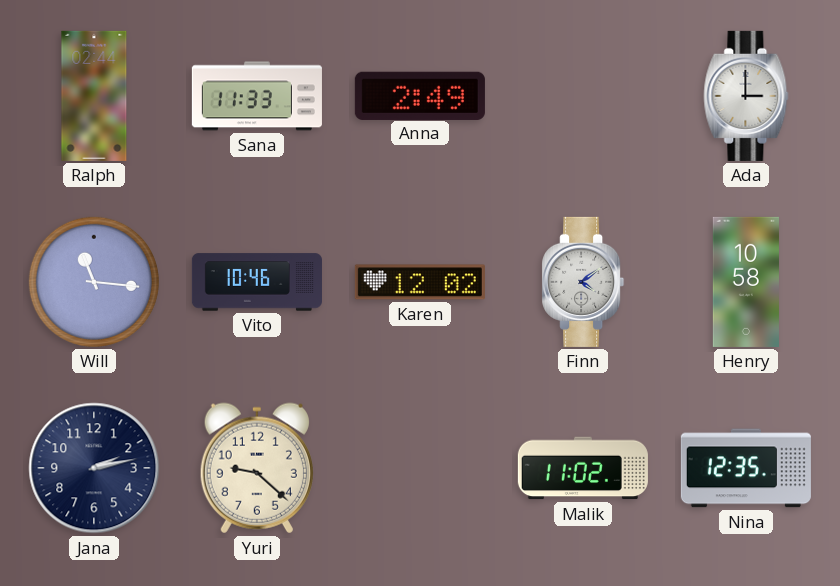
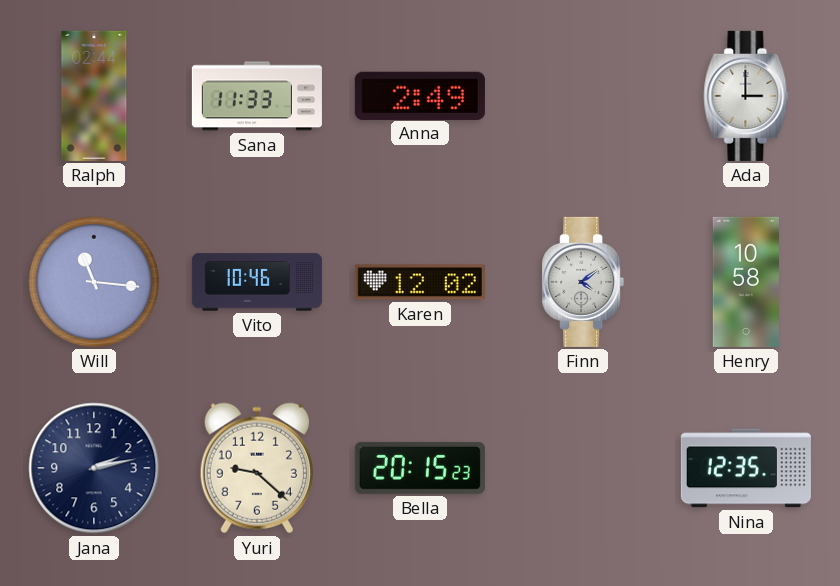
Bella: none -> 20:15
Malik: 11:02 -> none
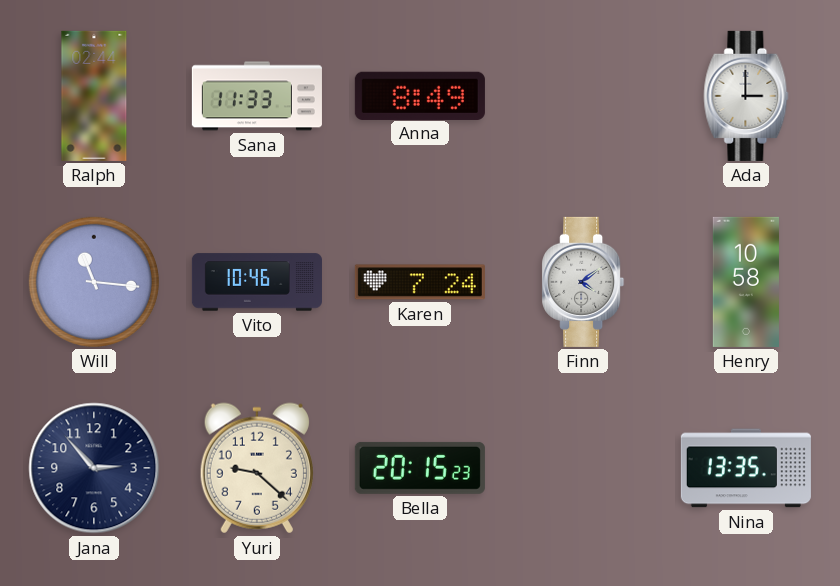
Anna: 2:49 -> 8:49
Karen: 12:02 -> 7:24
Jana: 2:13 -> 2:53
Nina: 12:35 -> 13:35
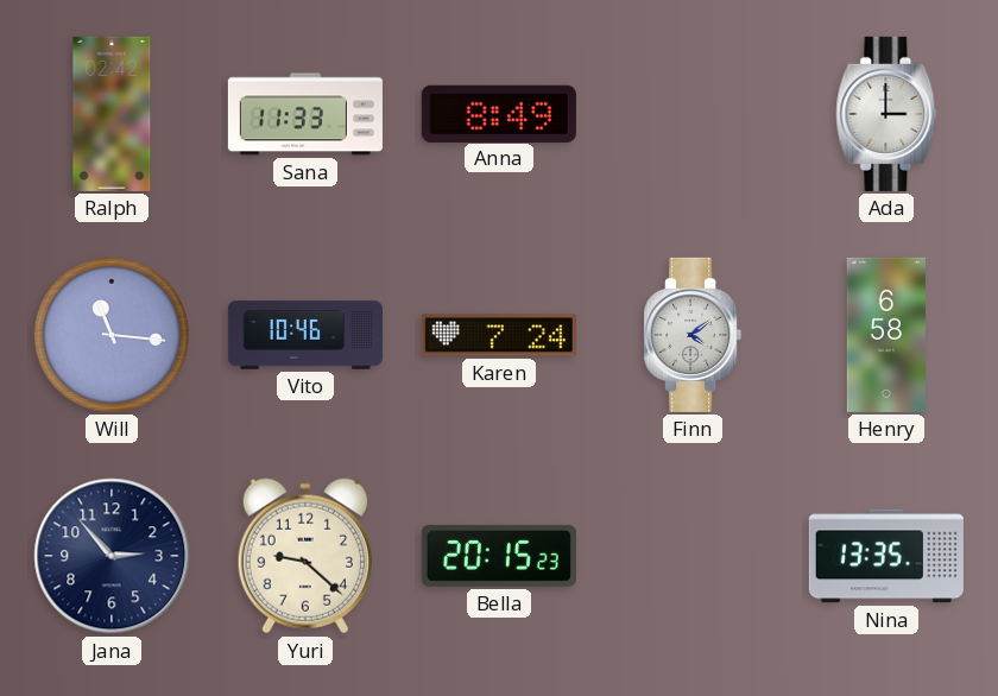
Ralph: 02:44 -> 02:42
Henry: 10:58 -> 6:58
